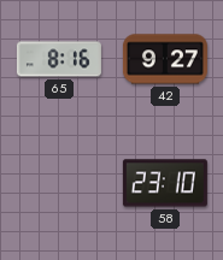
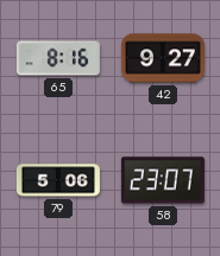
79: none -> 5:06
58: 23:10 -> 23:07
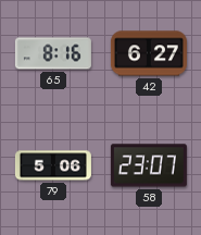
42: 9:27 -> 6:27
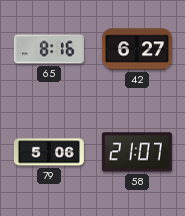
58: 23:07 -> 21:07
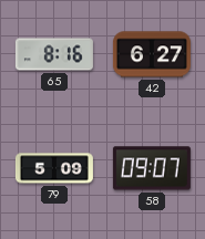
79: 5:06 -> 5:09
58: 21:07 -> 09:07
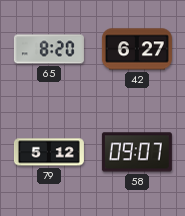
65: 8:16 -> 8:20
79: 5:09 -> 5:12
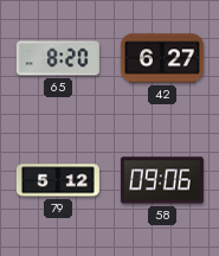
58: 09:07 -> 09:06
